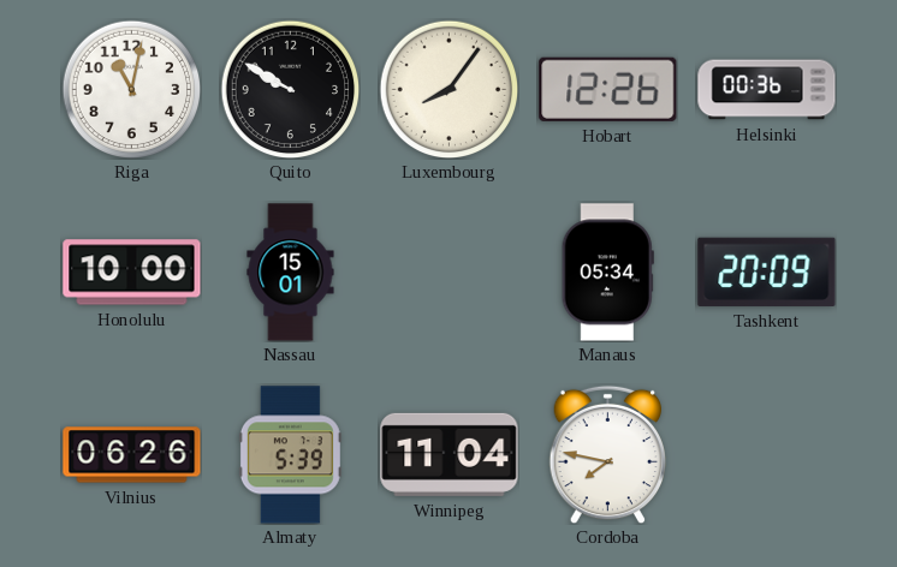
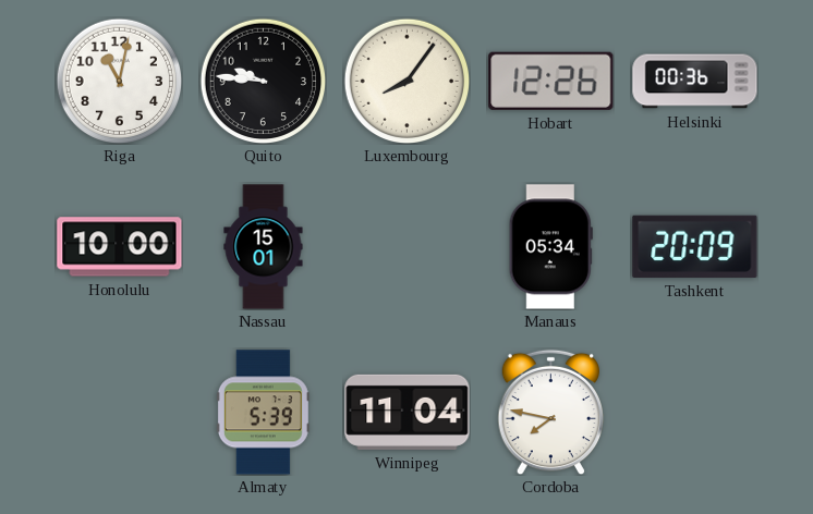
Quito: 9:50 -> 9:46
Vilnius: 06:26 -> none
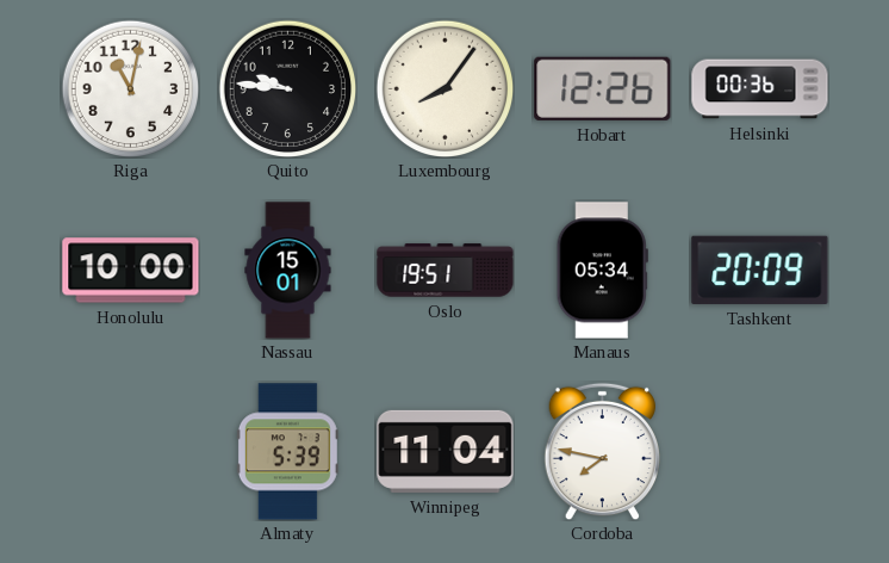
Oslo: none -> 19:51
